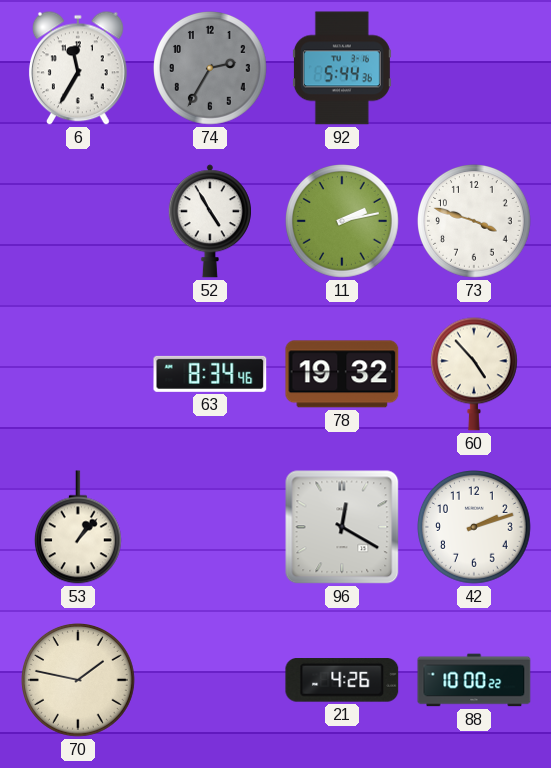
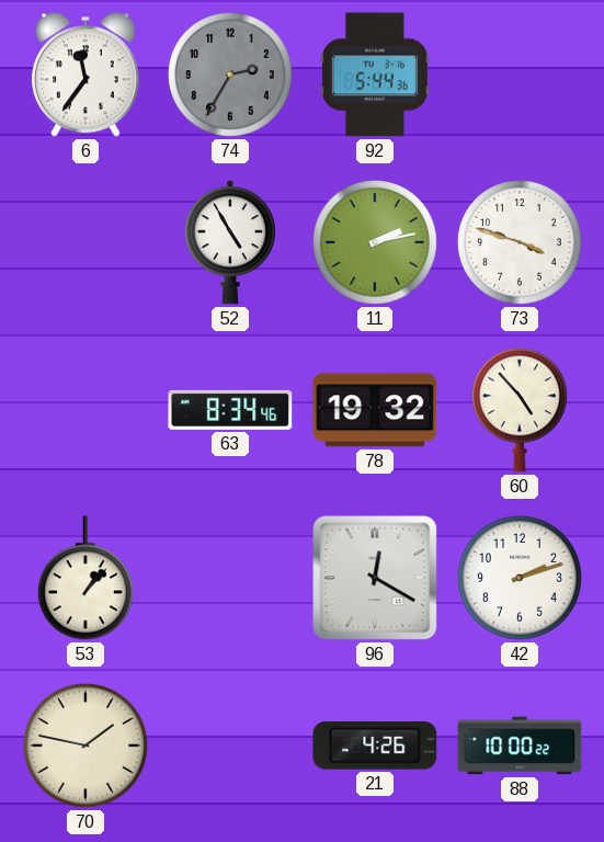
6: 11:35 -> 11:36
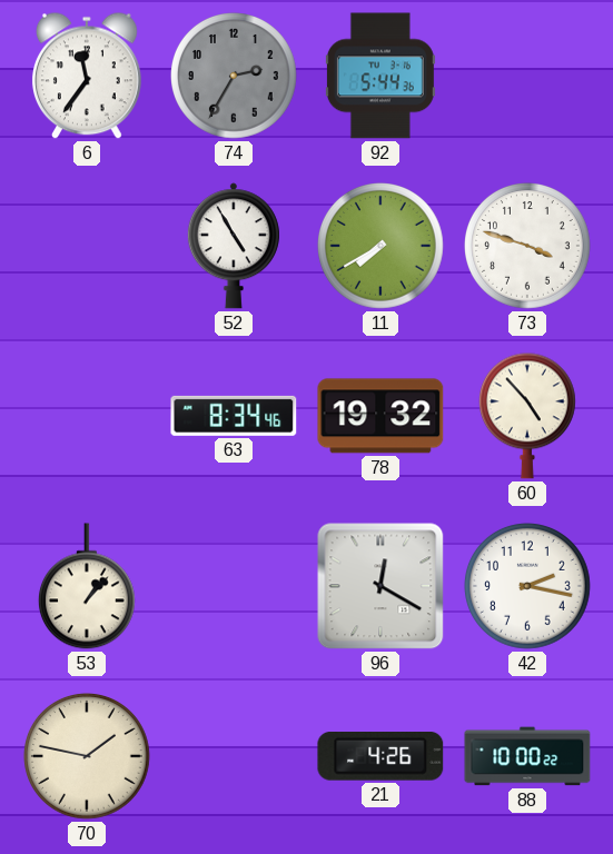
11: 2:13 -> 7:40
42: 2:12 -> 2:17
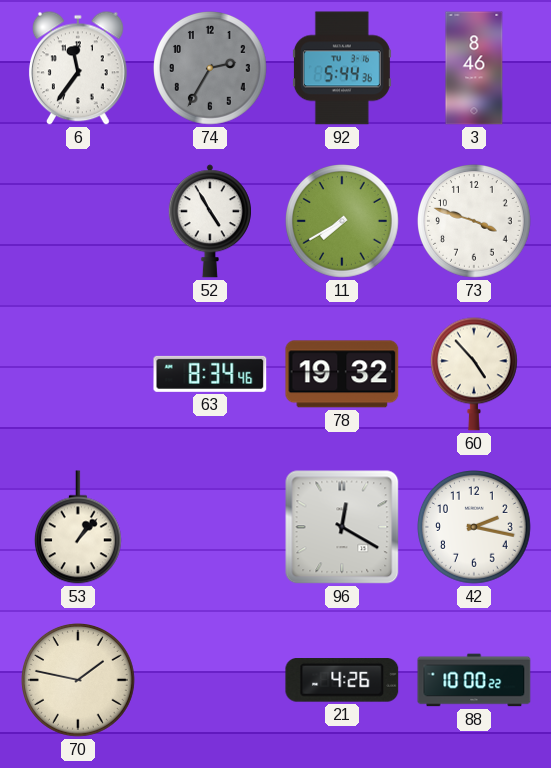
3: none -> 8:46
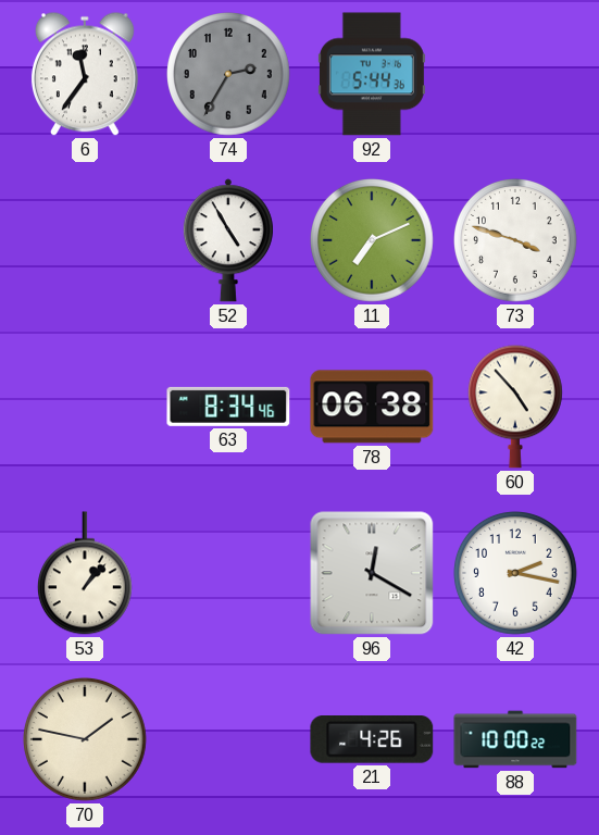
3: 8:46 -> none
11: 7:40 -> 7:11
78: 19:32 -> 06:38
